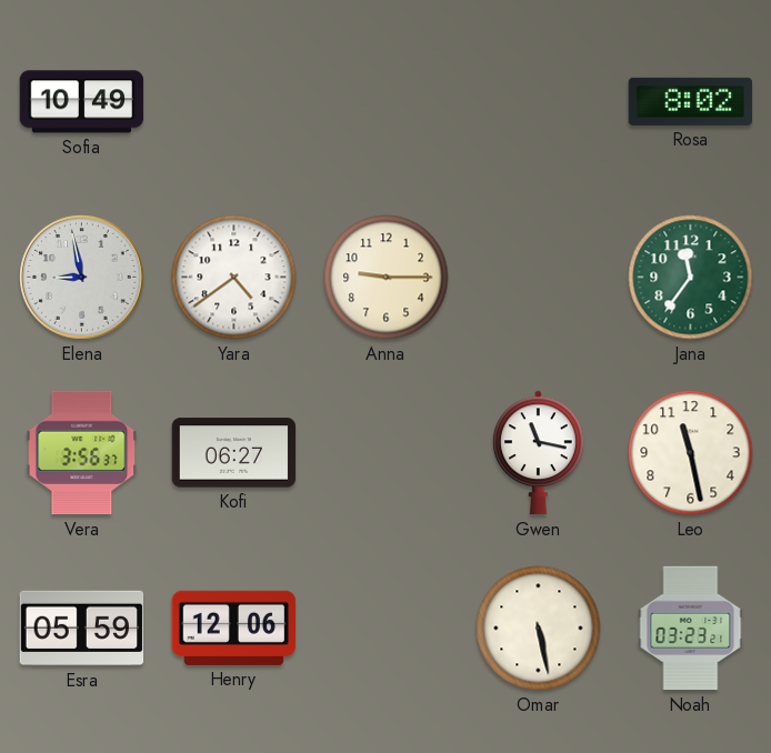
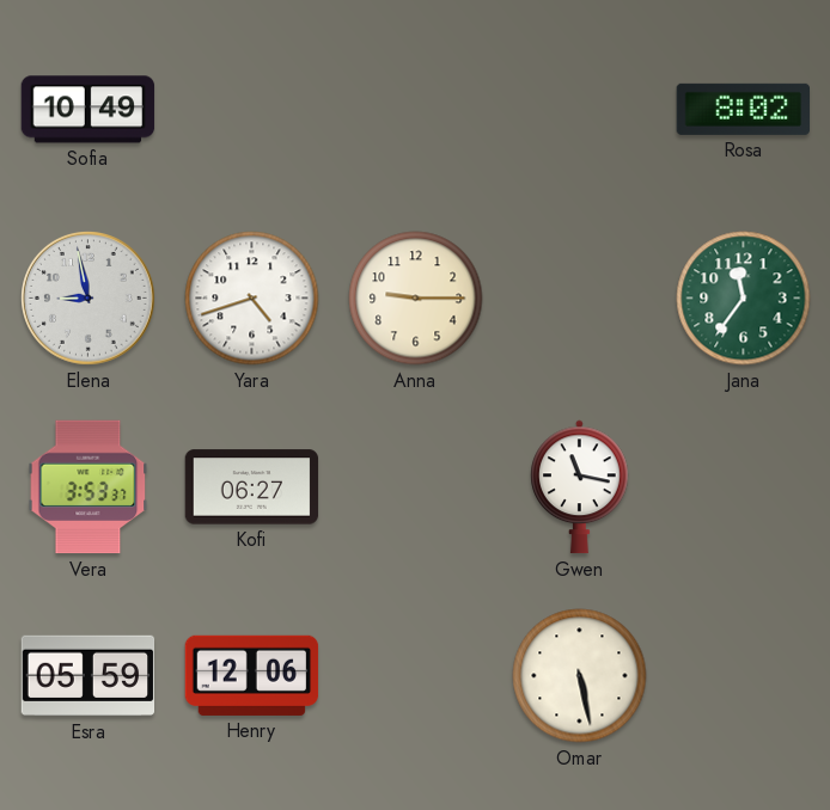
Yara: 4:39 -> 4:42
Vera: 3:56 -> 3:53
Leo: 11:28 -> none
Noah: 03:23 -> none
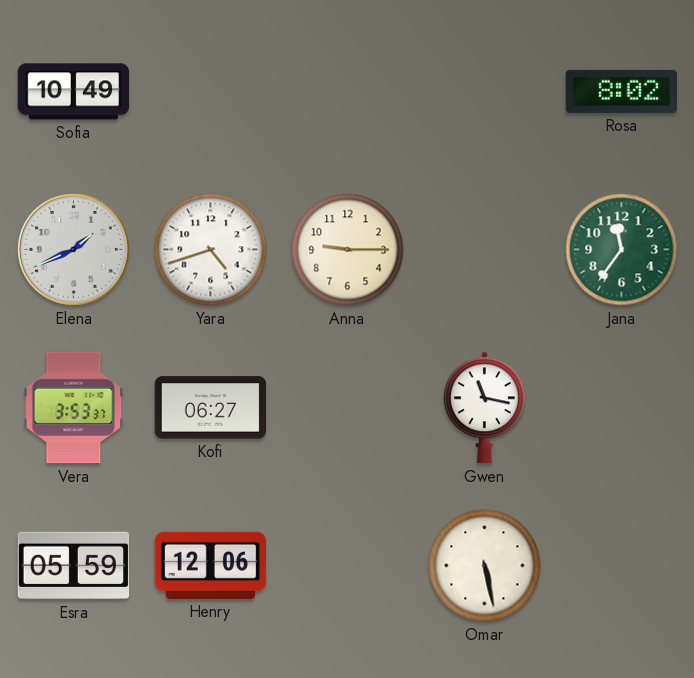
Elena: 8:58 -> 1:41
